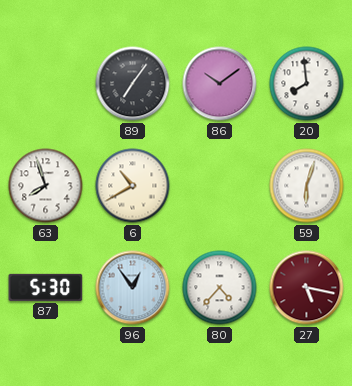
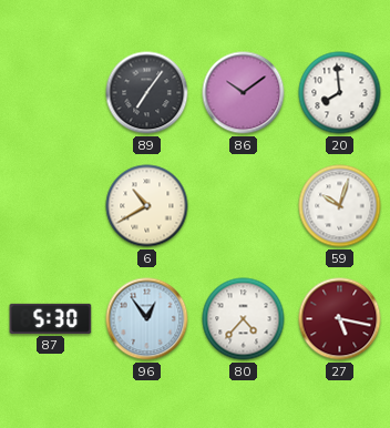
63: 7:57 -> none
59: 6:03 -> 10:03
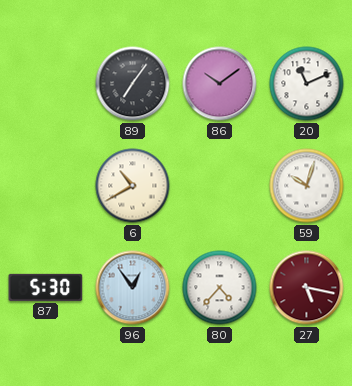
20: 7:59 -> 11:11
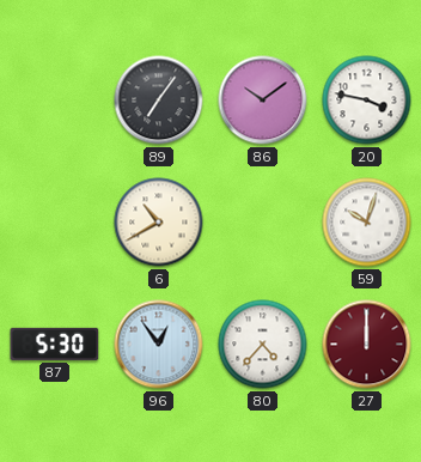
20: 11:11 -> 3:47
27: 5:17 -> 12:00
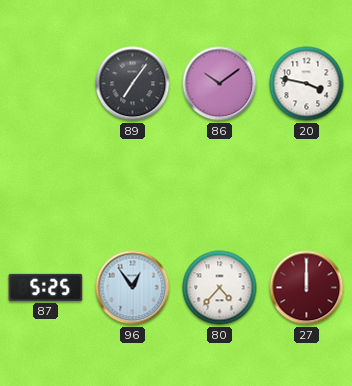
6: 10:40 -> none
59: 10:03 -> none
87: 5:30 -> 5:25
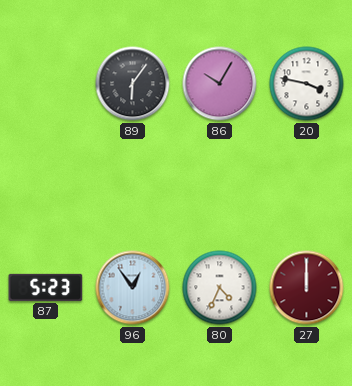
89: 7:06 -> 6:06
86: 10:09 -> 10:05
87: 5:25 -> 5:23
80: 4:37 -> 4:34
